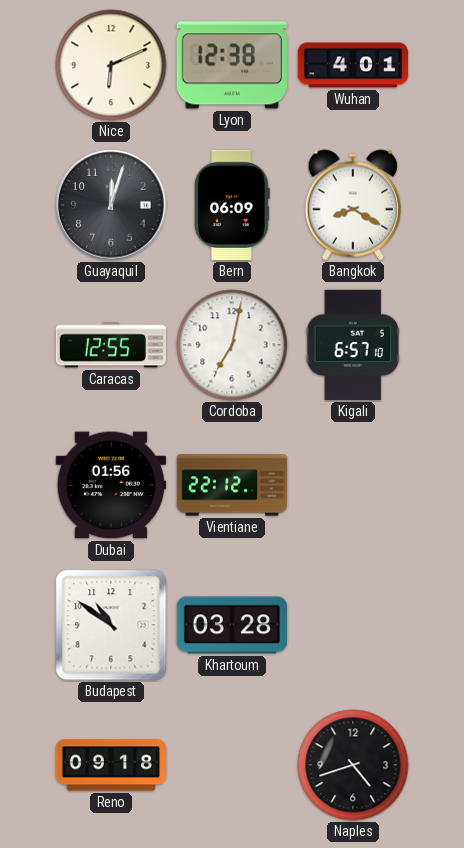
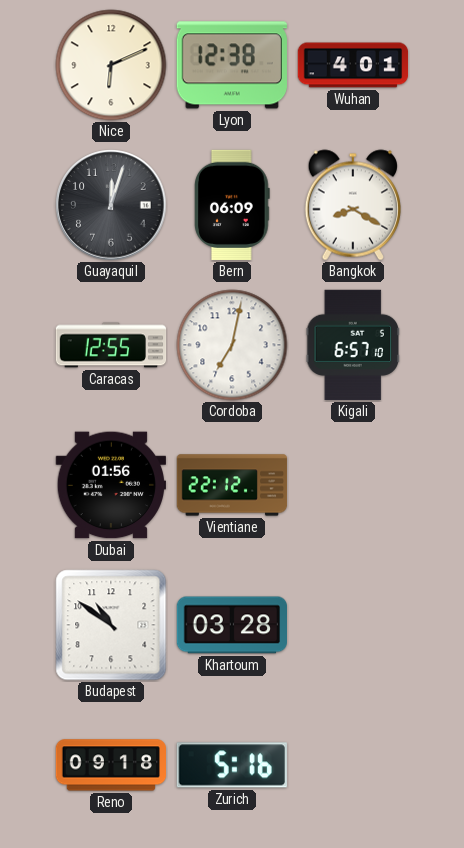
Zurich: none -> 5:16
Naples: 4:42 -> none
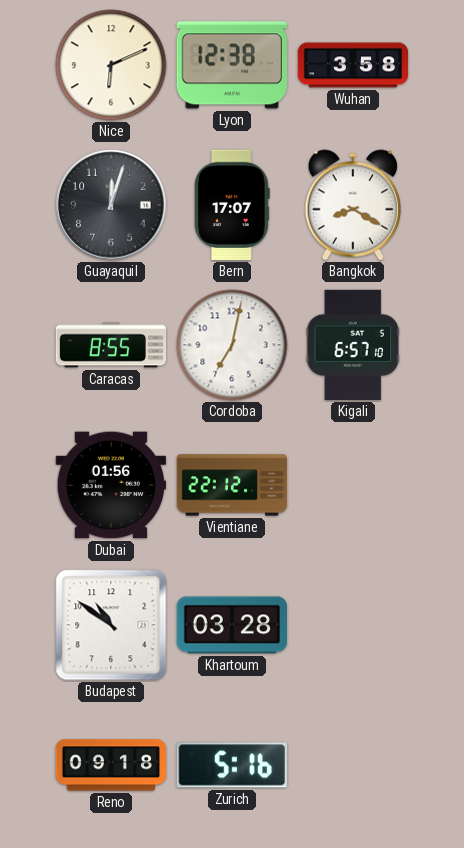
Wuhan: 4:01 -> 3:58
Bern: 06:09 -> 17:07
Caracas: 12:55 -> 8:55
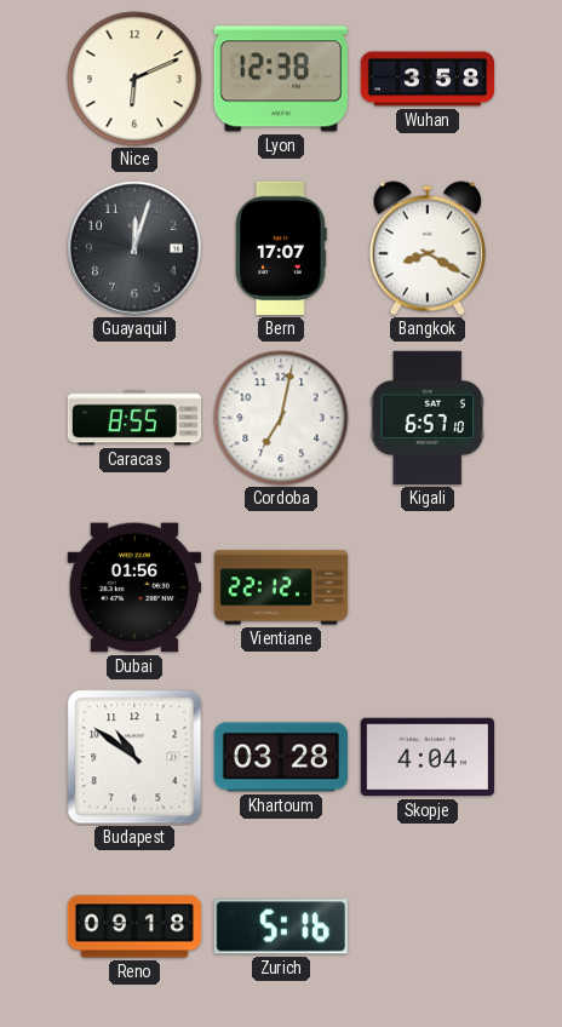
Skopje: none -> 4:04
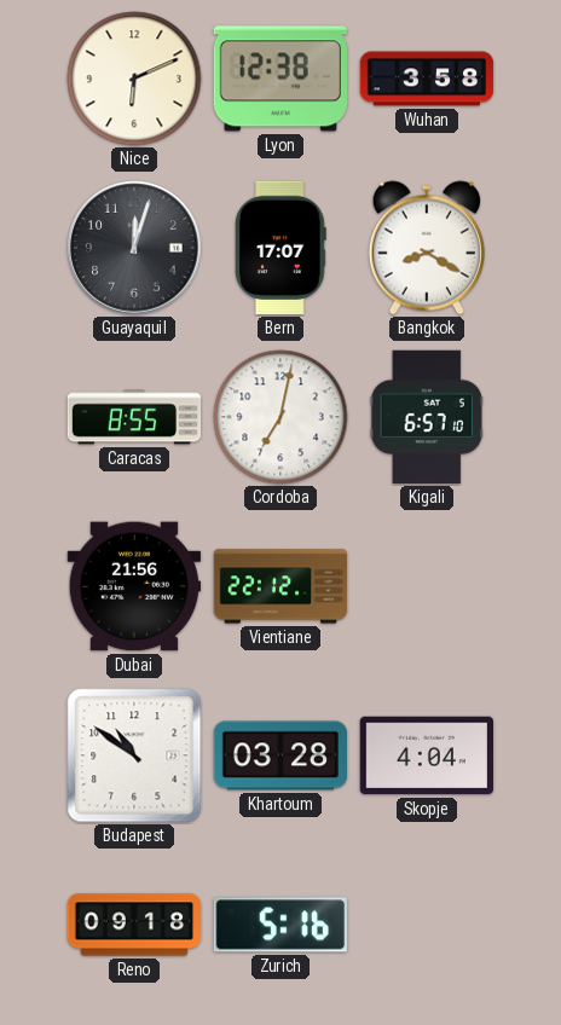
Dubai: 01:56 -> 21:56
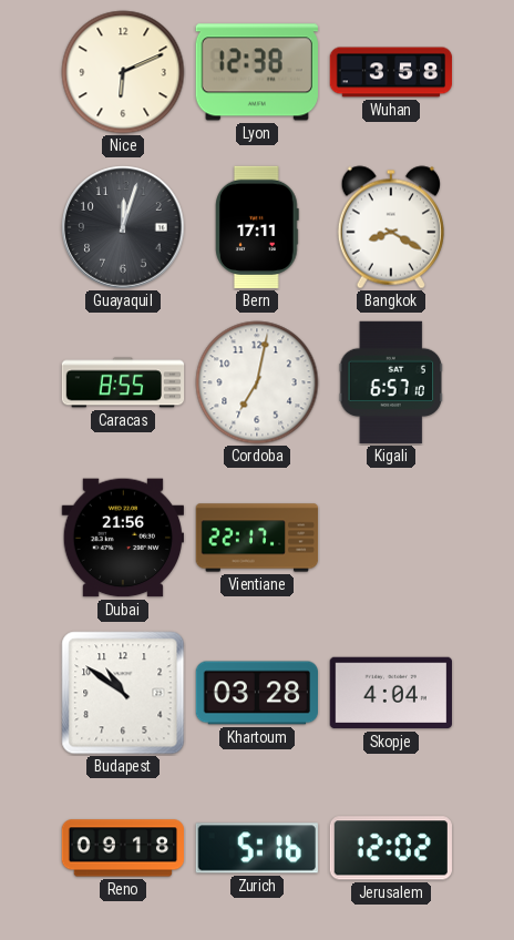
Bern: 17:07 -> 17:11
Vientiane: 22:12 -> 22:17
Jerusalem: none -> 12:02
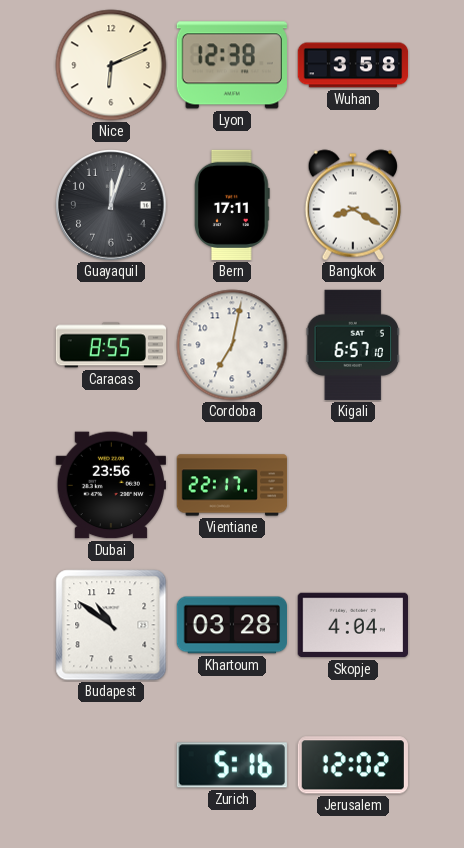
Dubai: 21:56 -> 23:56
Reno: 09:18 -> none
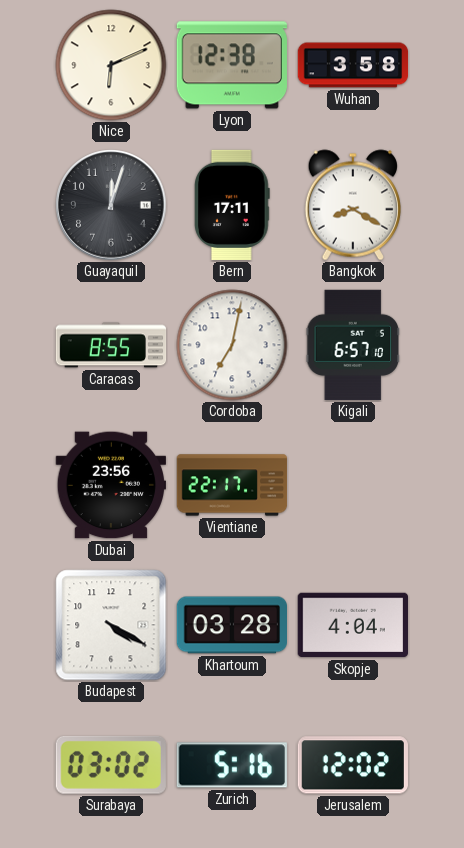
Budapest: 10:51 -> 4:20
Surabaya: none -> 03:02
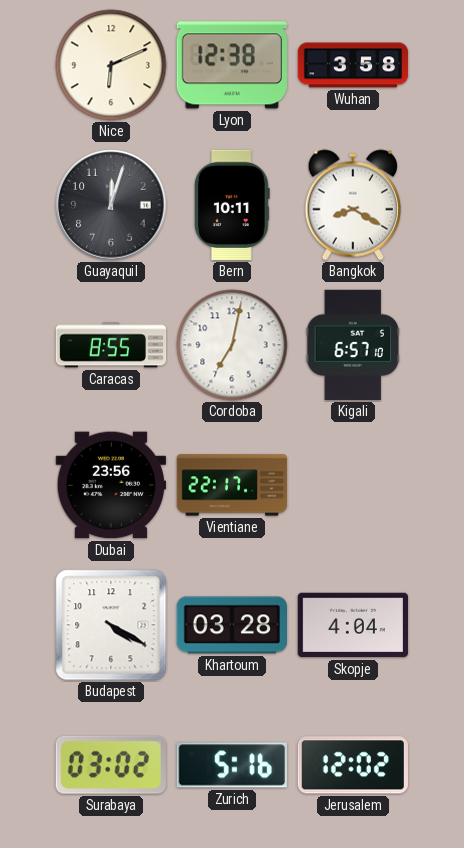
Bern: 17:11 -> 10:11
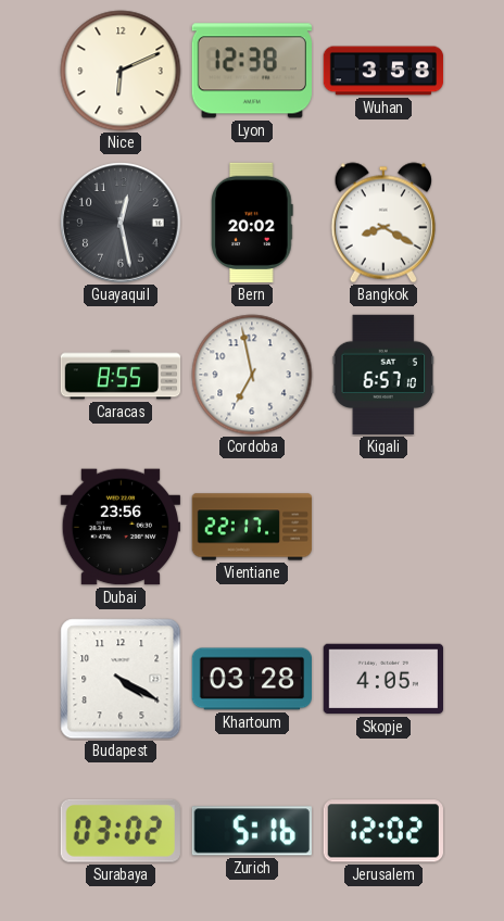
Guayaquil: 12:03 -> 12:28
Bern: 10:11 -> 20:02
Cordoba: 7:02 -> 6:58
Skopje: 4:04 -> 4:05
